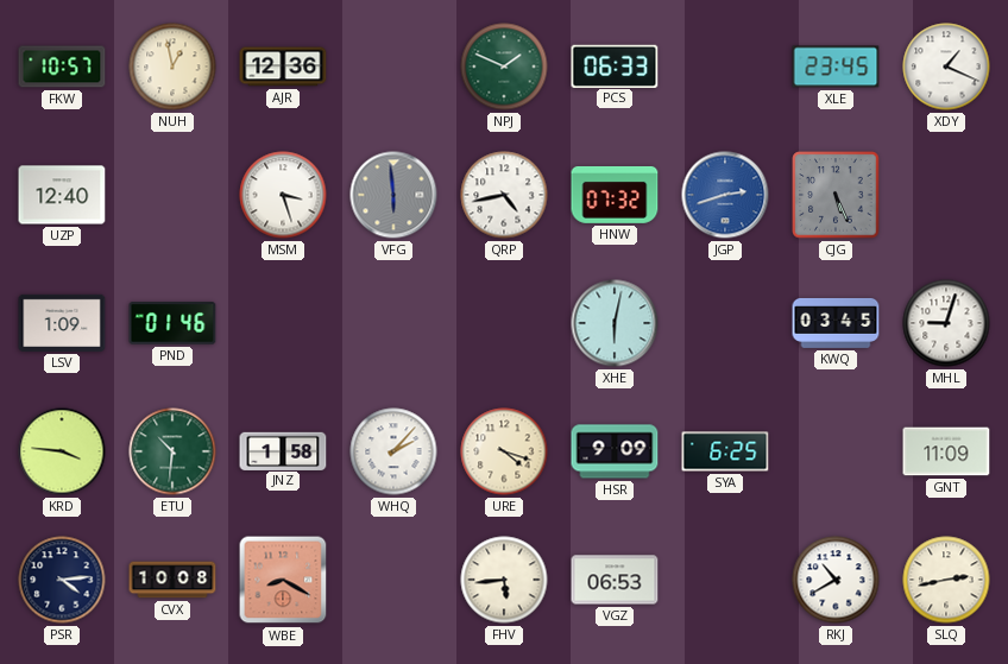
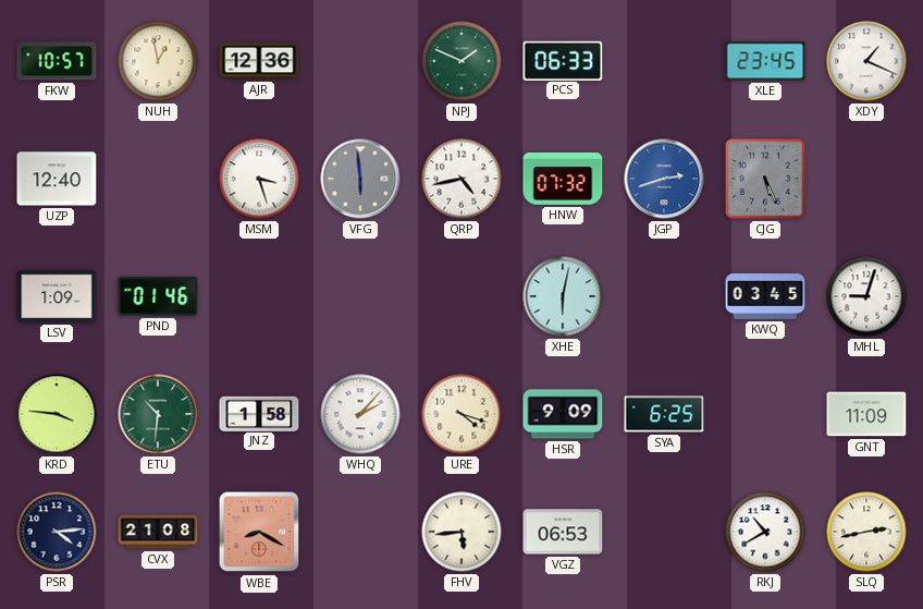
CVX: 10:08 -> 21:08
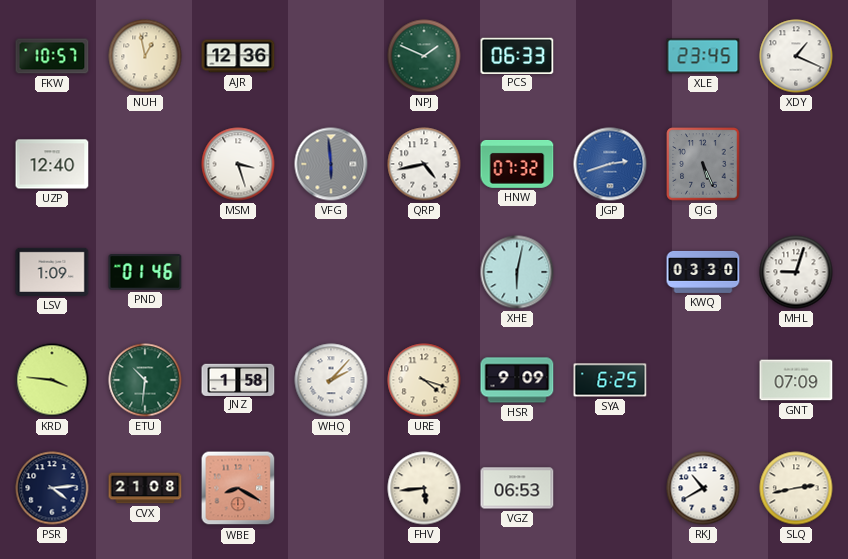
KWQ: 03:45 -> 03:30
GNT: 11:09 -> 07:09
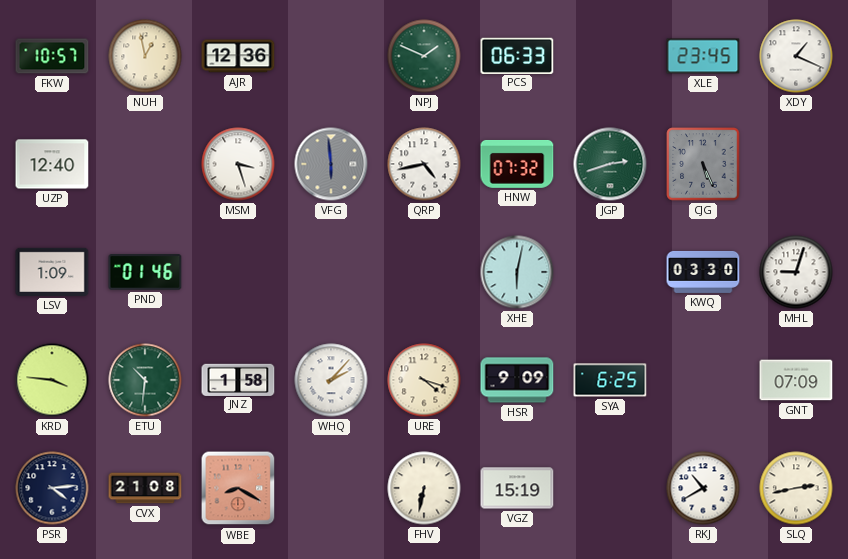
JGP dial: blue -> green
FHV: 5:44 -> 6:32
VGZ: 06:53 -> 15:19
